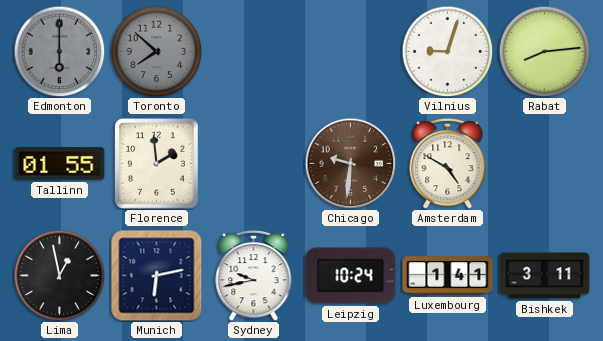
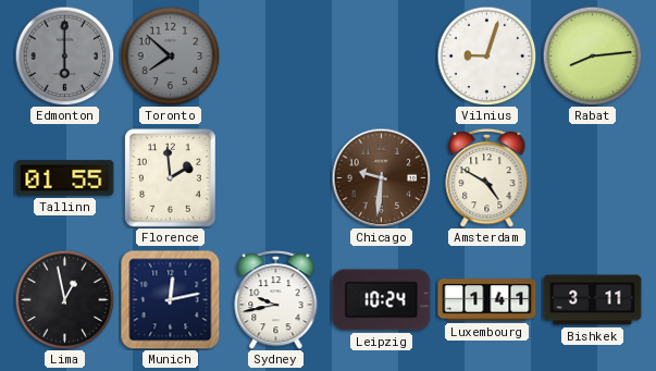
Munich: 6:13 -> 12:13
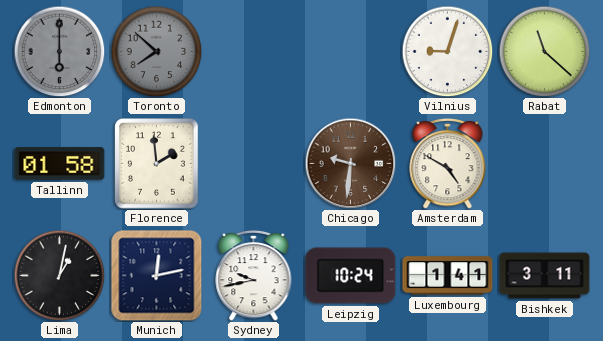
Rabat: 8:14 -> 11:22
Tallinn: 01:55 -> 01:58
Lima: 12:58 -> 1:02
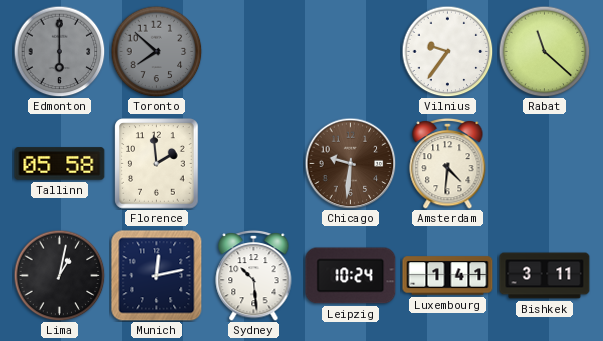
Vilnius: 9:03 -> 9:36
Tallinn: 01:58 -> 05:58
Amsterdam: 4:50 -> 4:31
Sydney: 9:43 -> 10:29
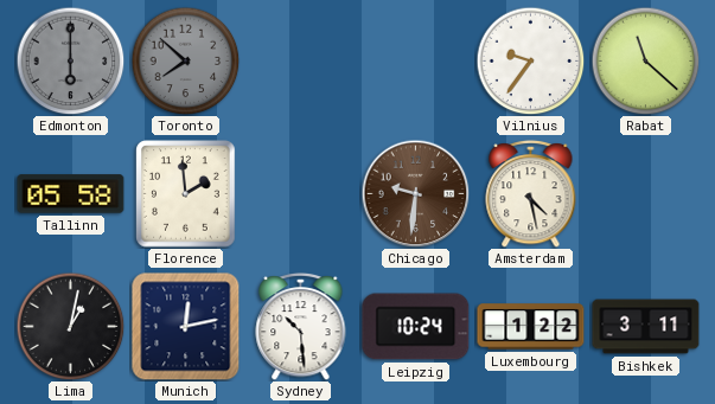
Amsterdam: 4:31 -> 4:28
Luxembourg: 1:41 -> 1:22
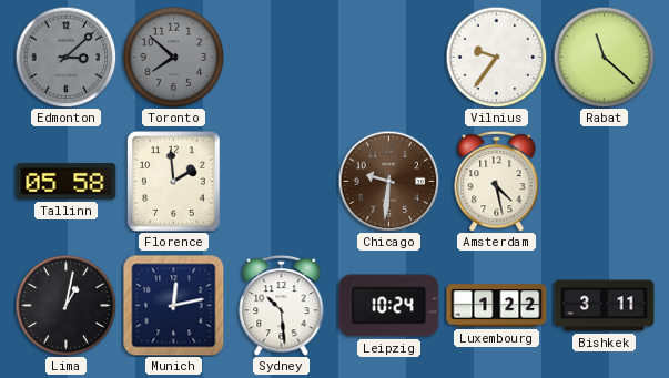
Edmonton: 6:00 -> 3:08
